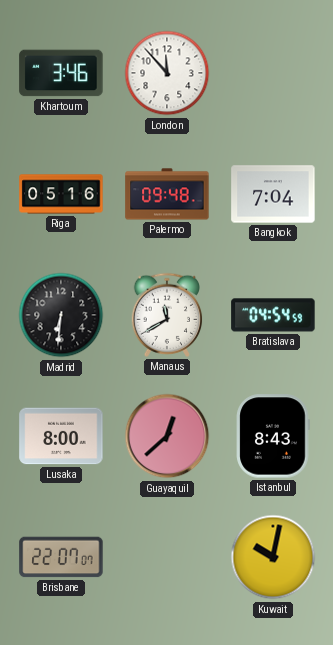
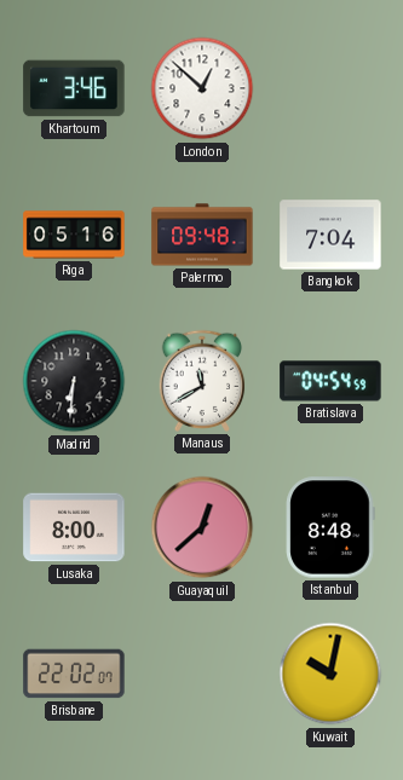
London: 11:53 -> 12:52
Istanbul: 8:43 -> 8:48
Brisbane: 22:07 -> 22:02
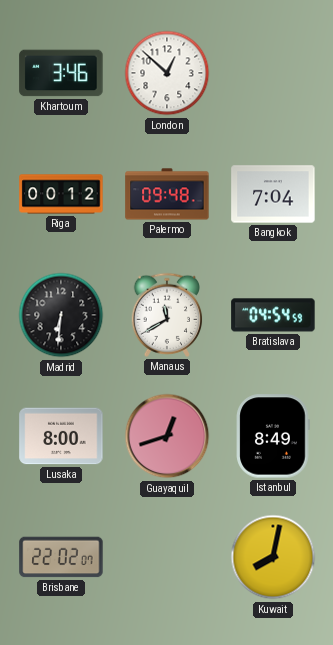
Riga: 05:16 -> 00:12
Guayaquil: 12:38 -> 12:42
Istanbul: 8:48 -> 8:49
Kuwait: 10:02 -> 8:02
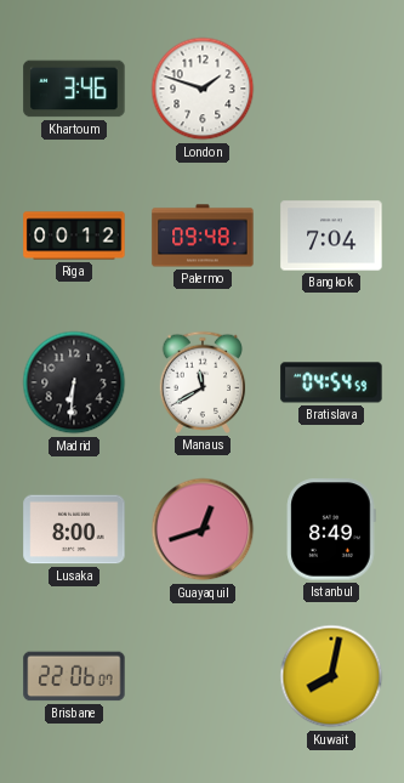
London: 12:52 -> 1:48
Brisbane: 22:02 -> 22:06
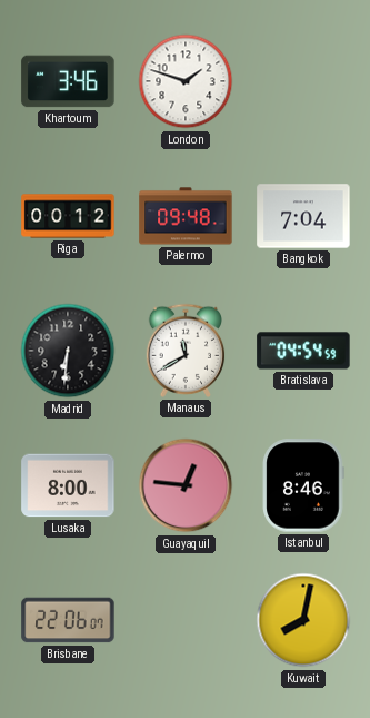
Guayaquil: 12:42 -> 12:46
Istanbul: 8:49 -> 8:46
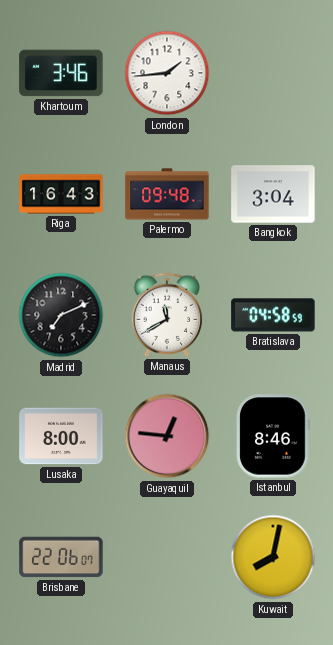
London: 1:48 -> 1:44
Riga: 00:12 -> 16:43
Bangkok: 7:04 -> 3:04
Madrid: 6:31 -> 7:11
Bratislava: 04:54 -> 04:58
